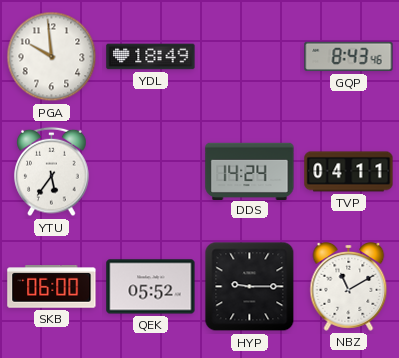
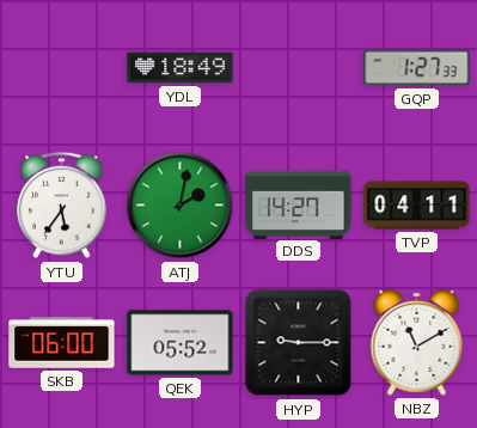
PGA: 9:59 -> none
GQP: 8:43 -> 1:27
ATJ: none -> 2:02
DDS: 14:24 -> 14:27
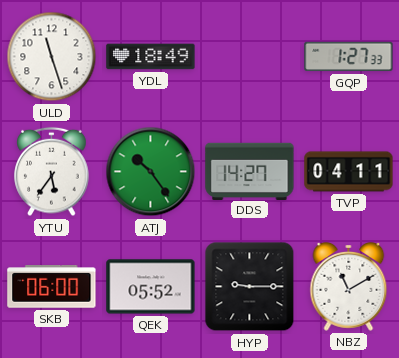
ULD: none -> 11:27
ATJ: 2:02 -> 10:24
